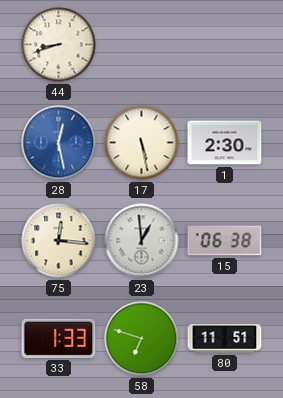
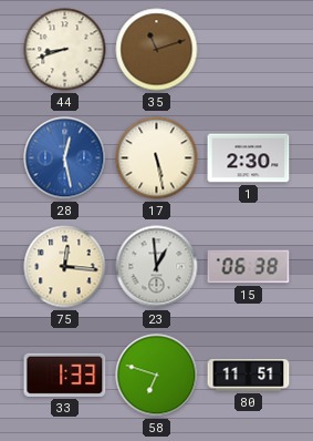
35: none -> 11:12
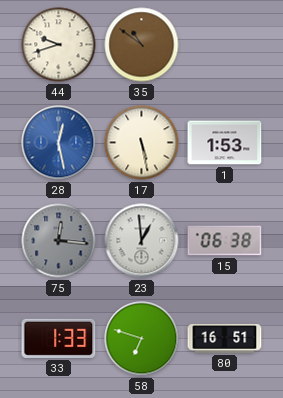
44: 8:42 -> 9:42
35: 11:12 -> 10:51
1: 2:30 -> 1:53
75 dial: cream -> grey
80: 11:51 -> 16:51
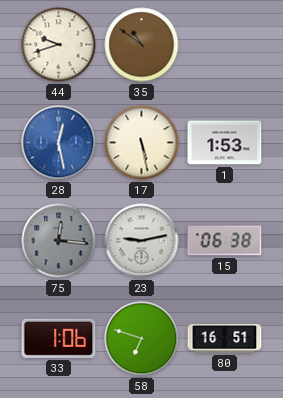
23: 12:59 -> 9:13
33: 1:33 -> 1:06
